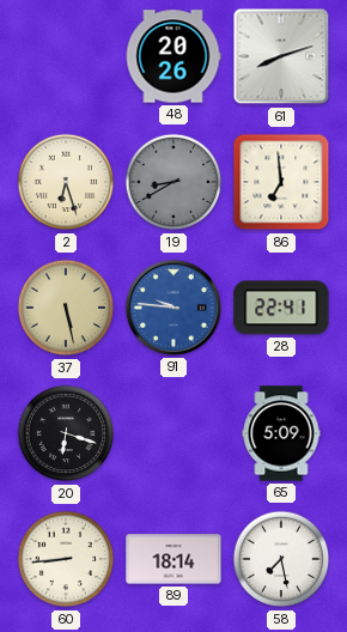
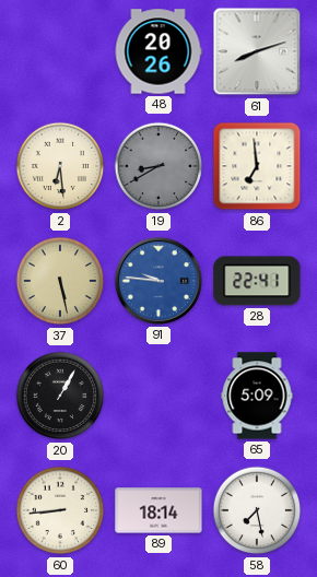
2: 6:27 -> 6:29
20: 6:18 -> 1:05
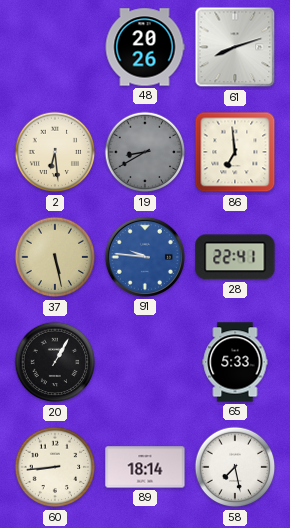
65: 5:09 -> 5:33
